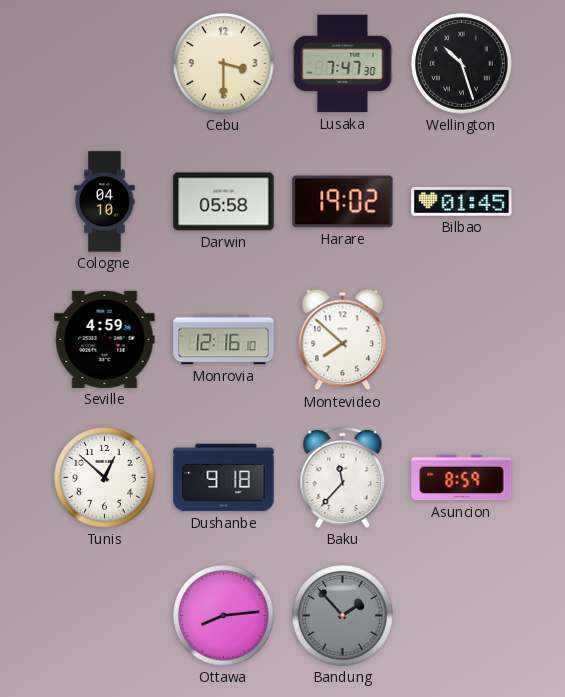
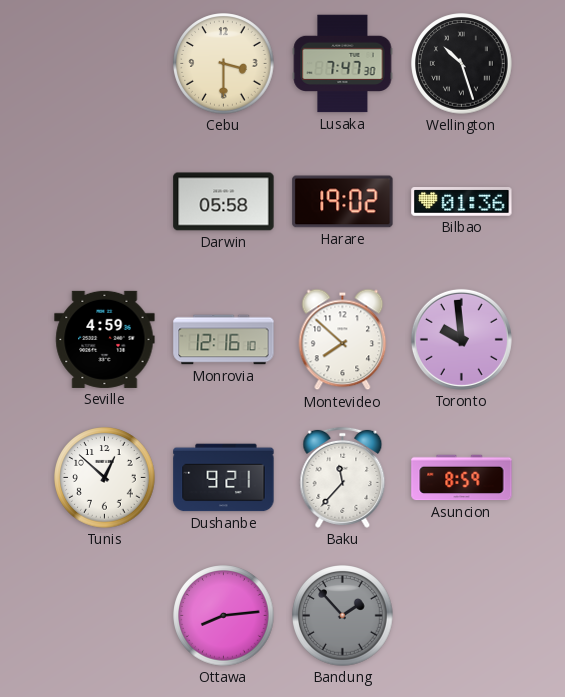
Cologne: 04:10 -> none
Bilbao: 01:45 -> 01:36
Toronto: none -> 9:59
Dushanbe: 9:18 -> 9:21
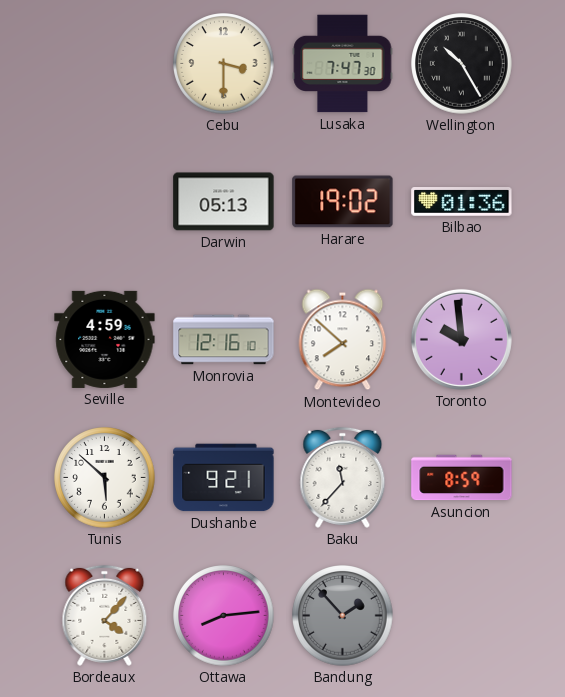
Wellington: 10:27 -> 10:25
Darwin: 05:58 -> 05:13
Tunis: 12:52 -> 5:52
Bordeaux: none -> 4:07
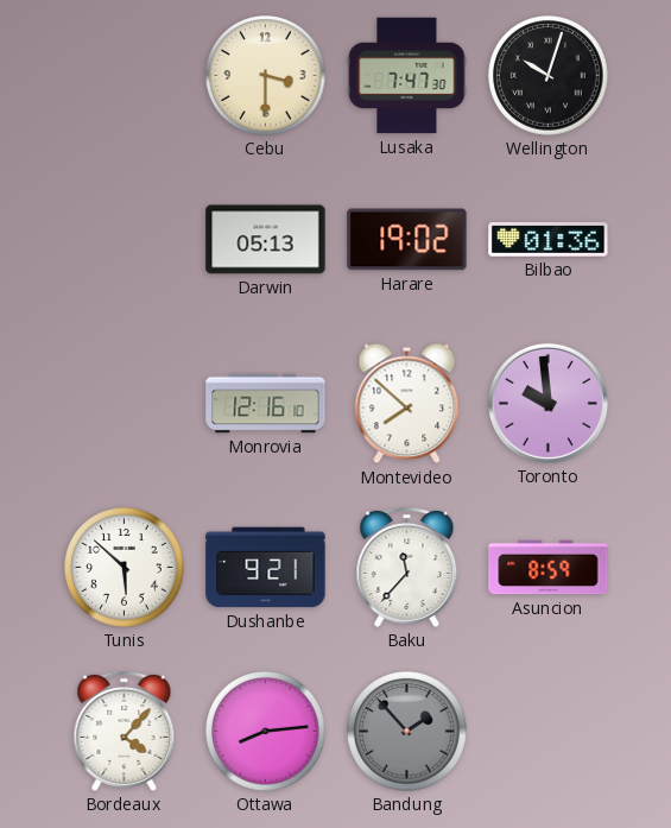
Wellington: 10:25 -> 10:03
Seville: 4:59 -> none
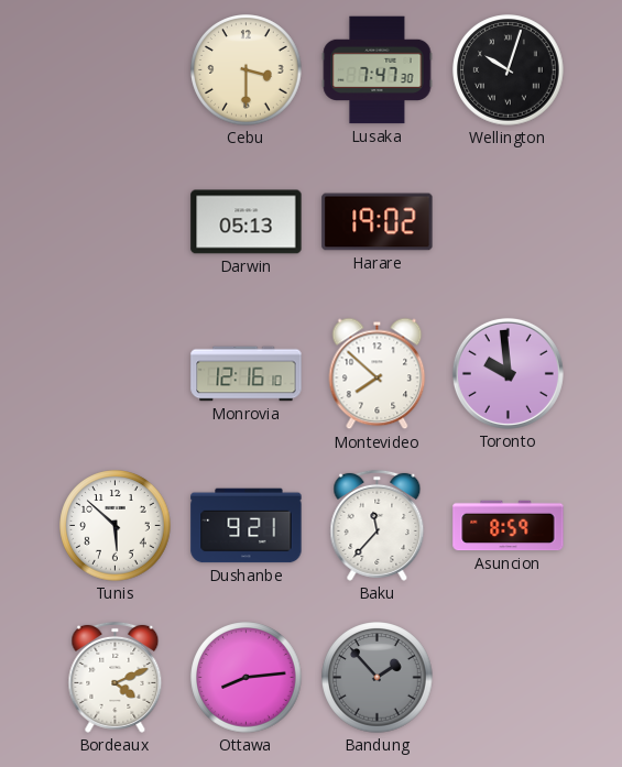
Bilbao: 01:36 -> none
Bordeaux: 4:07 -> 4:11
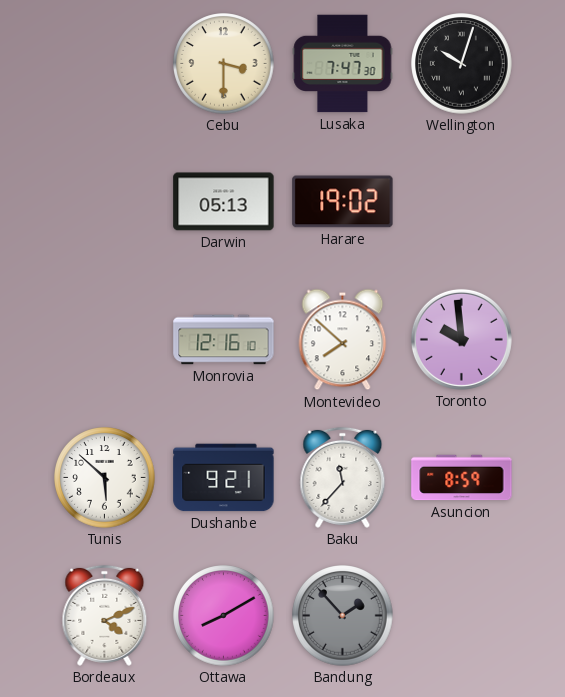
Ottawa: 8:14 -> 8:10
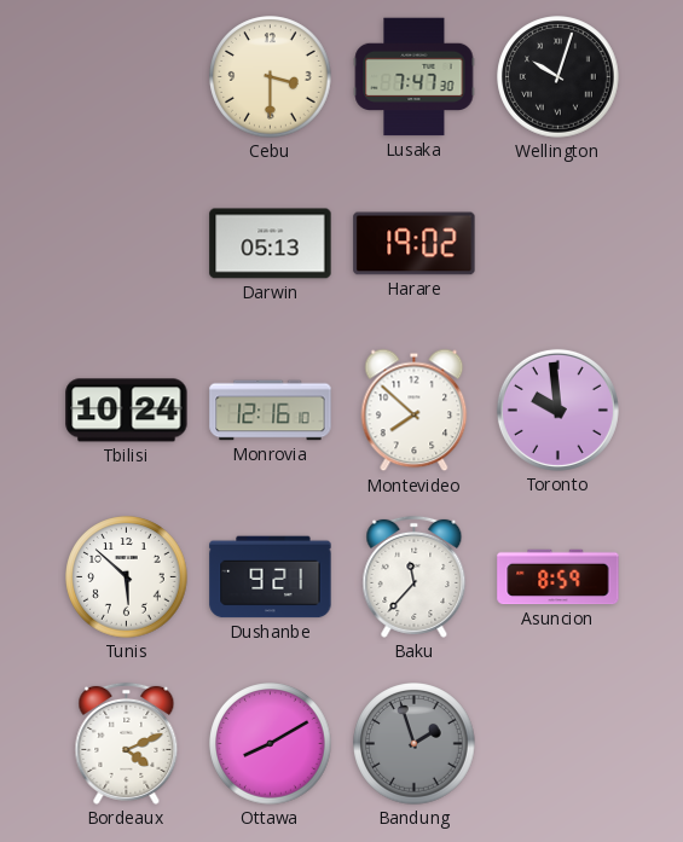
Tbilisi: none -> 10:24
Bandung: 1:53 -> 1:57
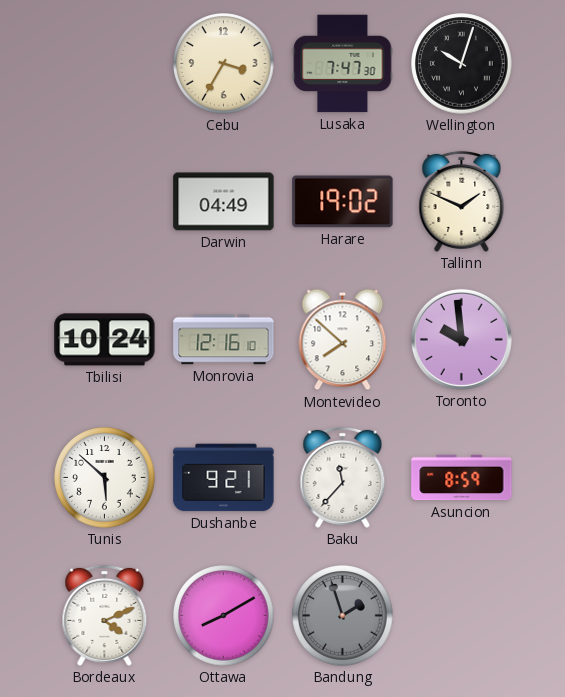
Cebu: 3:30 -> 3:35
Darwin: 05:13 -> 04:49
Tallinn: none -> 1:49
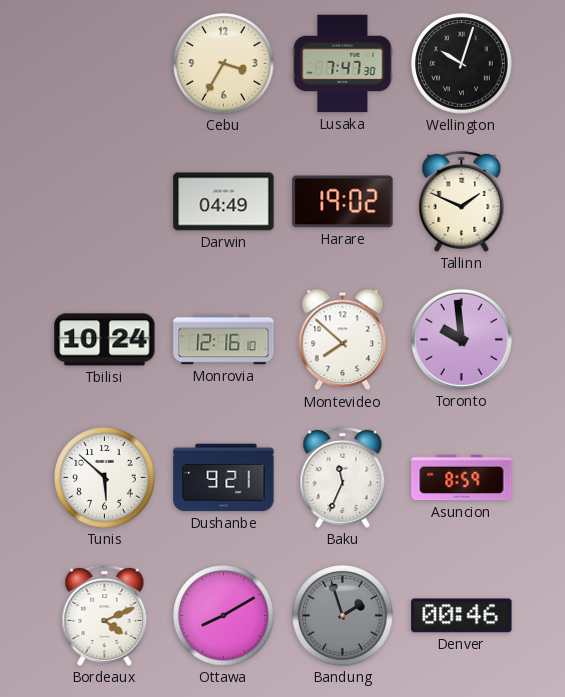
Baku: 11:37 -> 11:34
Denver: none -> 00:46
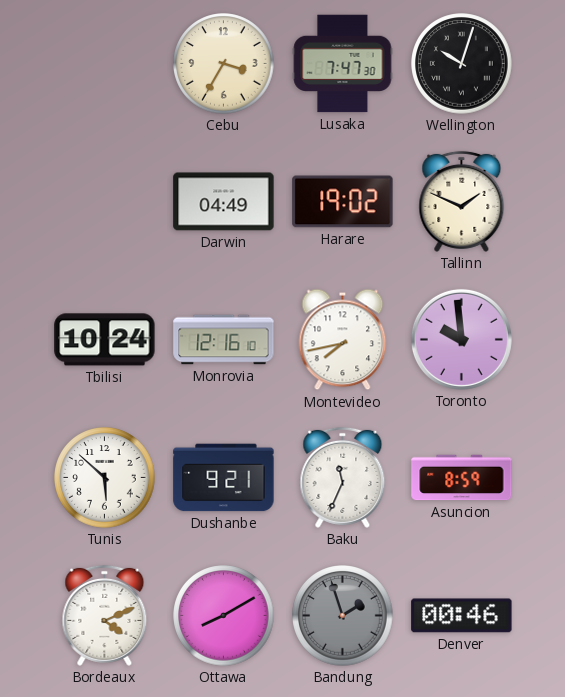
Montevideo: 7:52 -> 7:43
